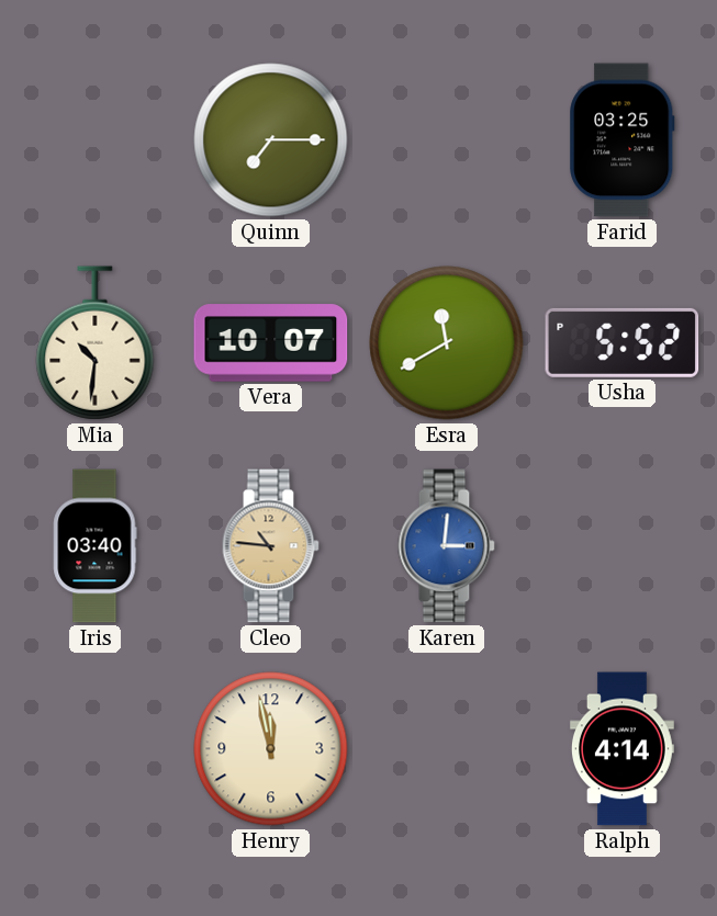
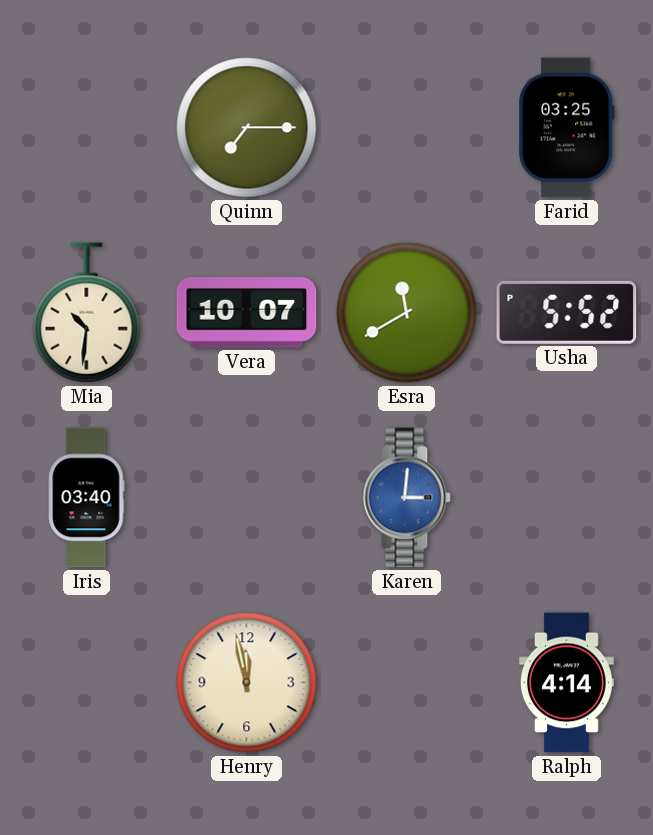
Cleo: 10:46 -> none
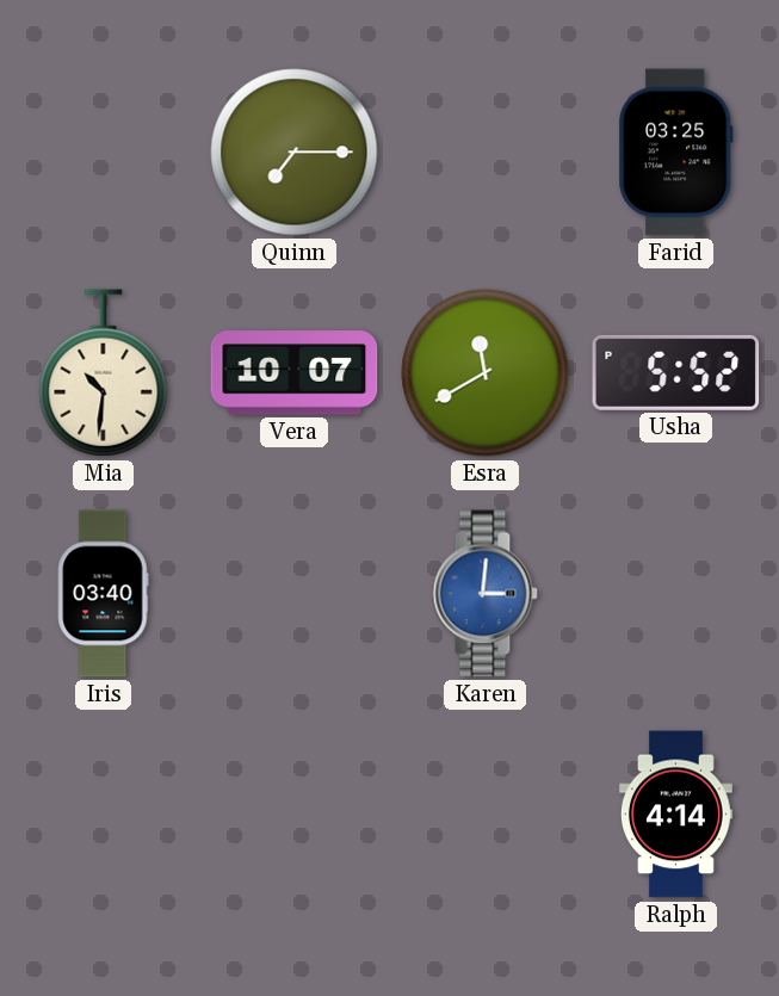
Henry: 11:58 -> none
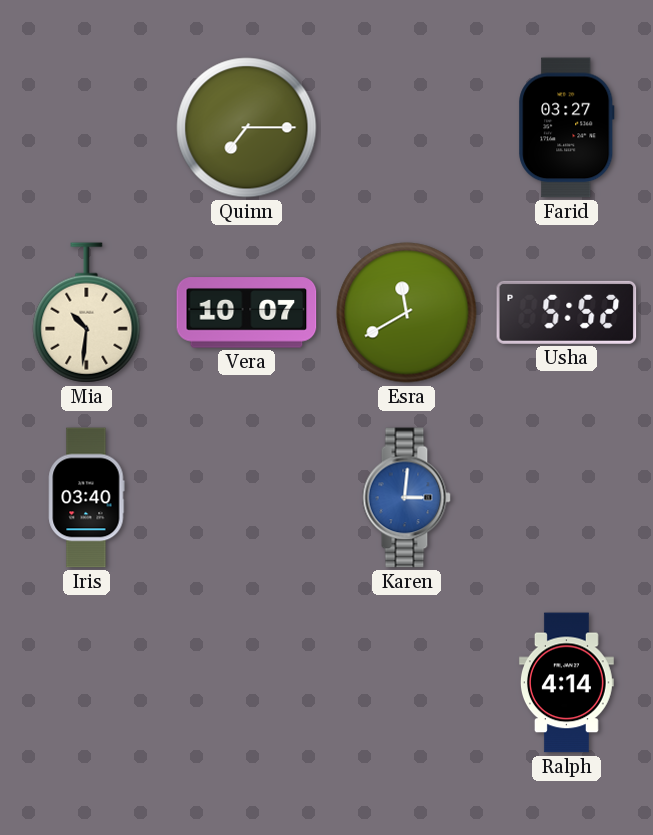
Farid: 03:25 -> 03:27
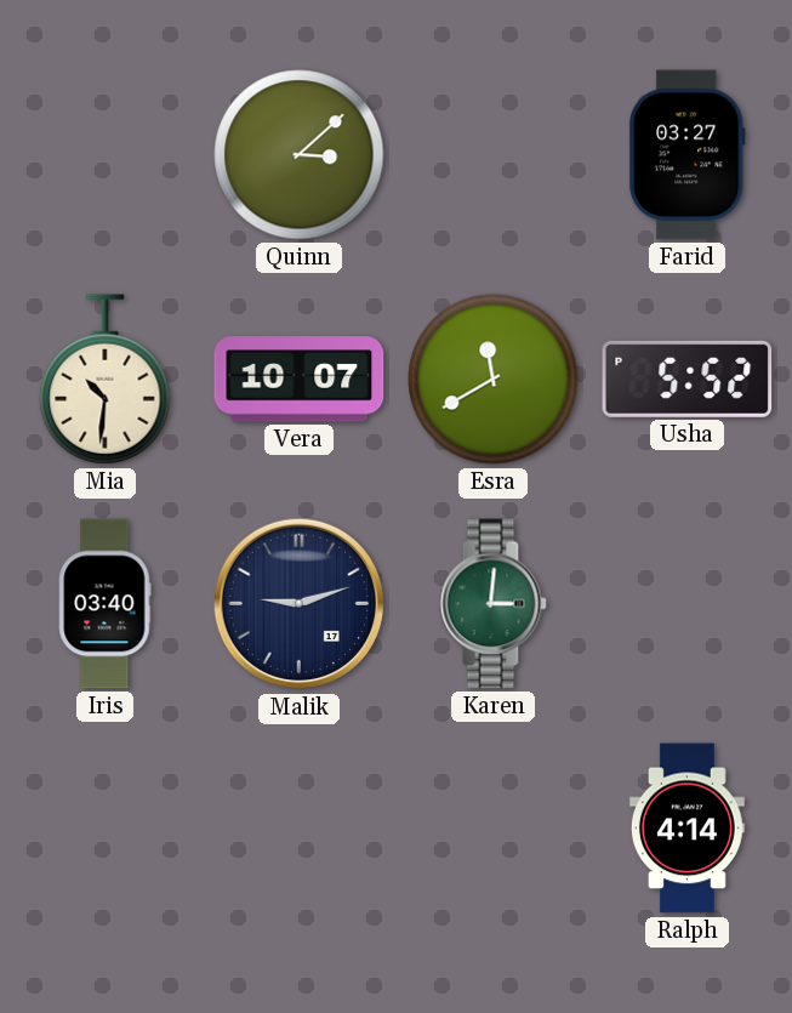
Quinn: 7:15 -> 3:08
Malik: none -> 9:12
Karen dial: blue -> green
